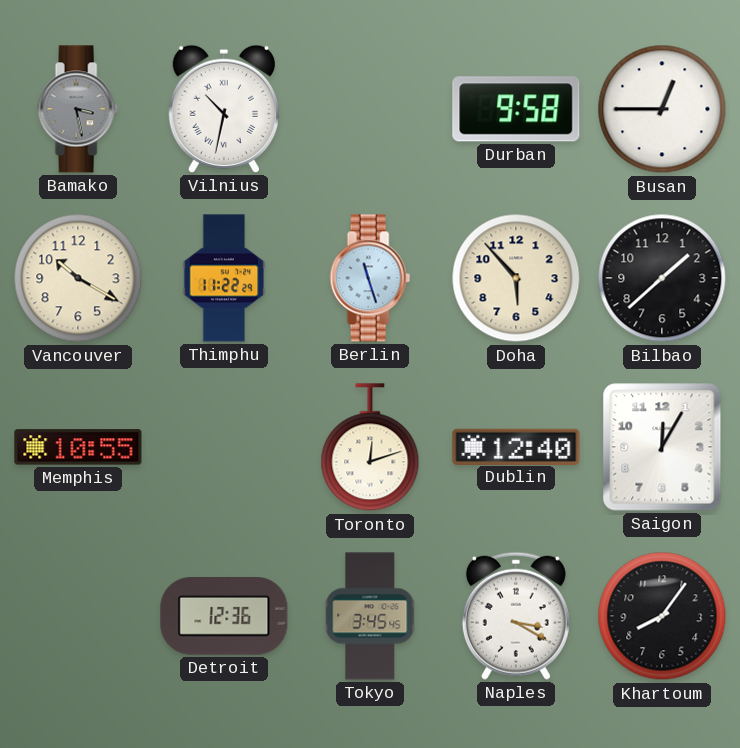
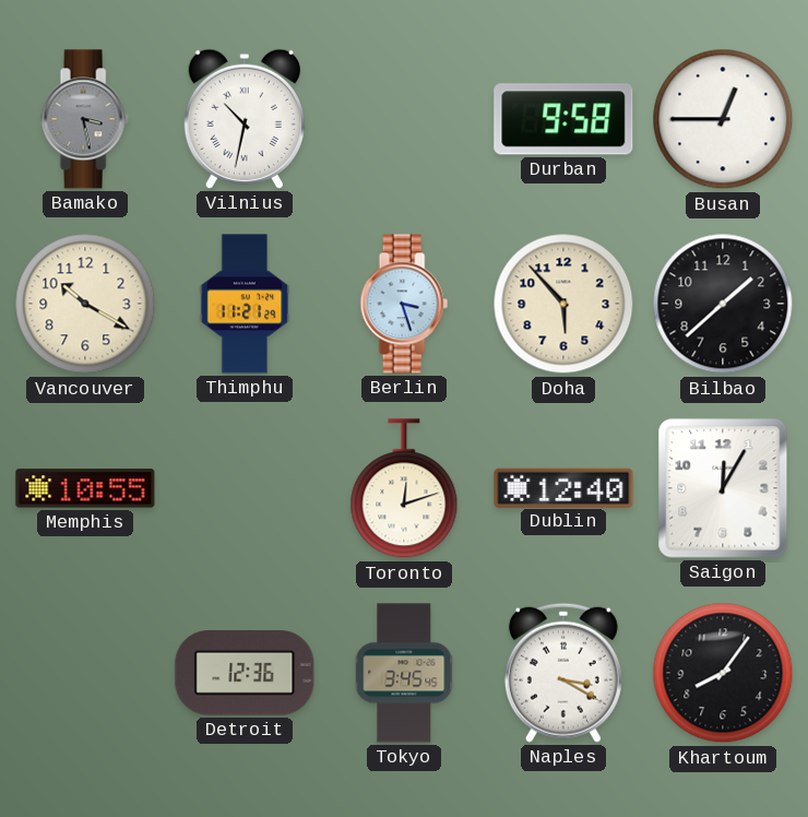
Thimphu: 11:22 -> 11:21
Berlin: 11:27 -> 3:27
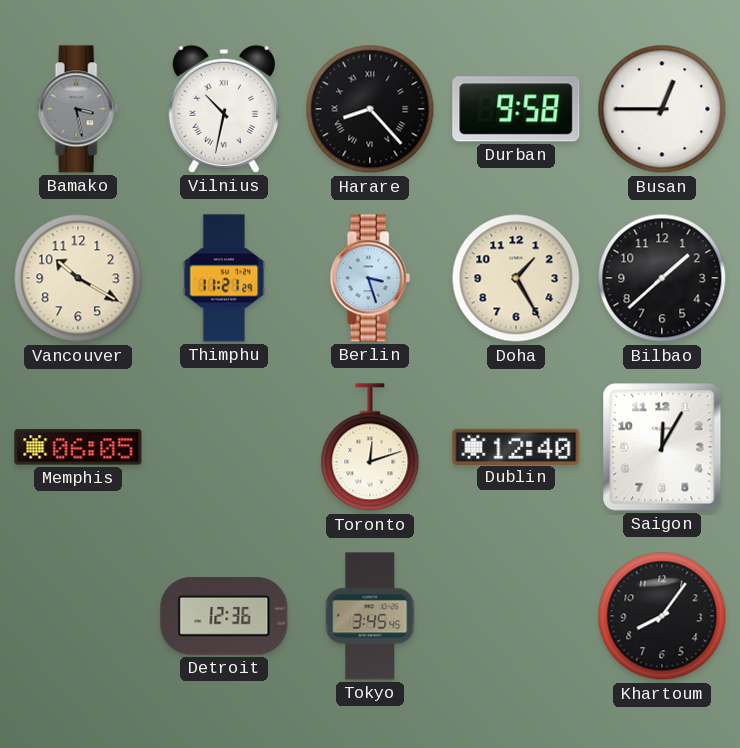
Harare: none -> 8:23
Doha: 5:53 -> 1:25
Memphis: 10:55 -> 06:05
Naples: 3:20 -> none
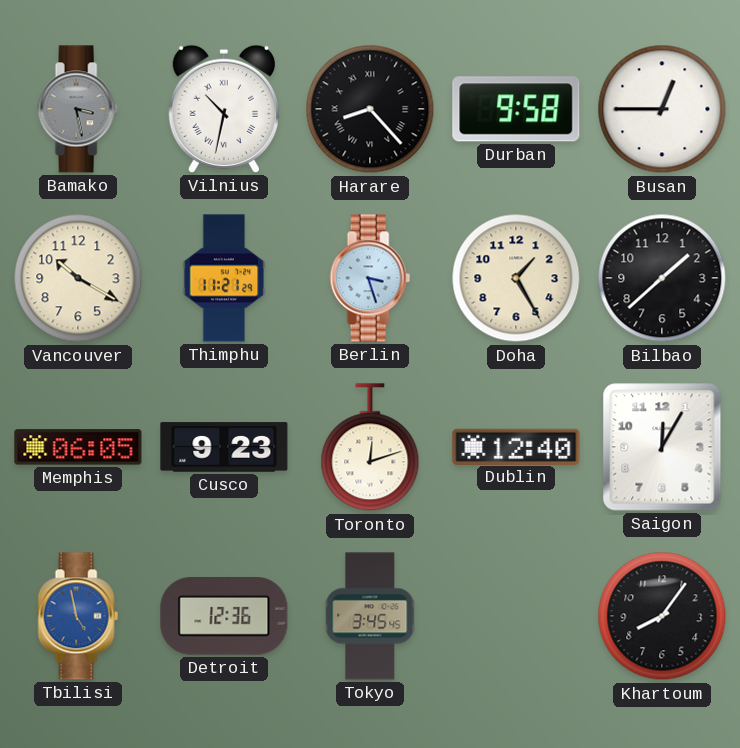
Cusco: none -> 9:23
Tbilisi: none -> 4:58
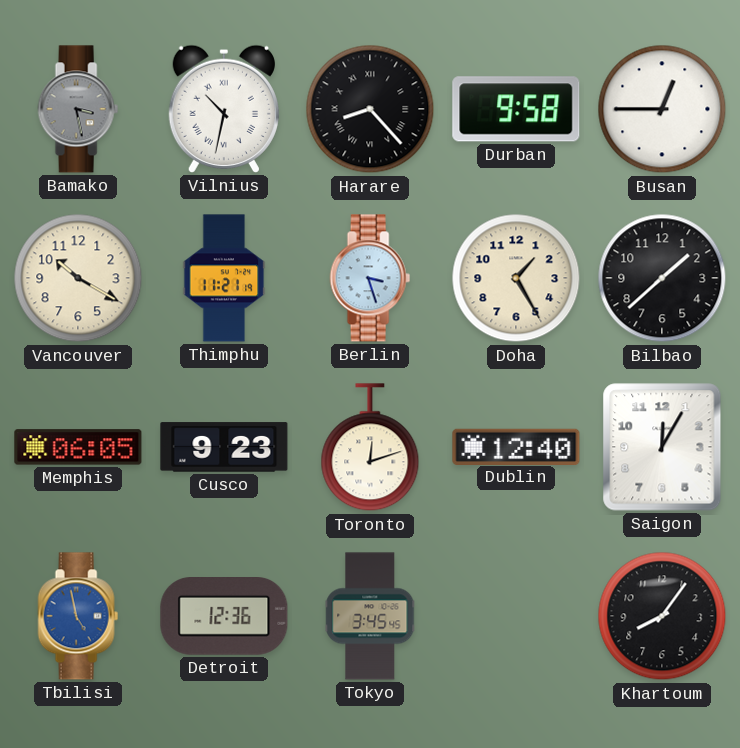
Thimphu: 11:21:29 -> 11:21:19
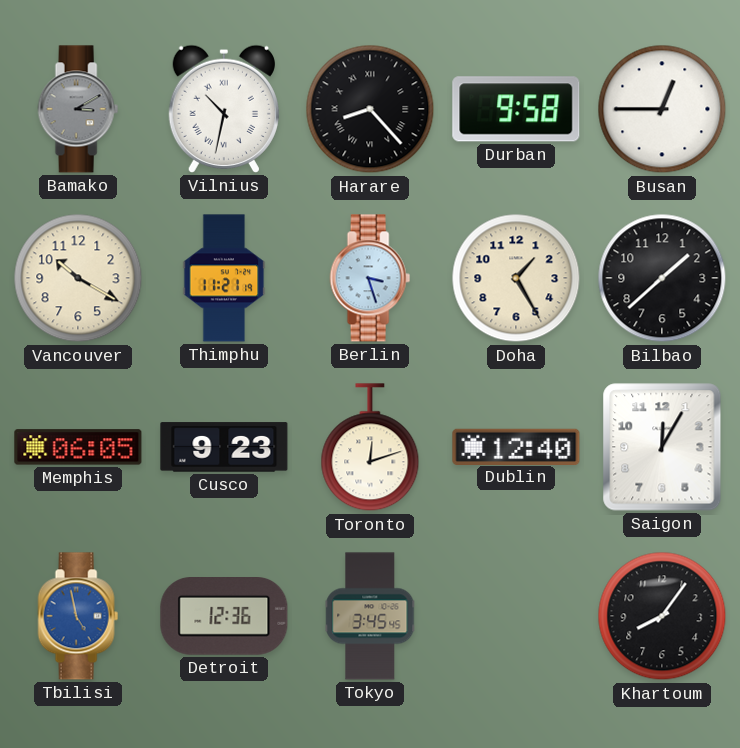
Bamako: 3:28 -> 3:10
